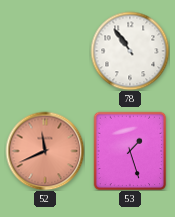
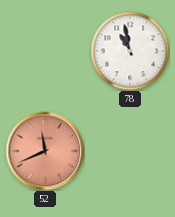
78: 10:54 -> 10:58
53: 1:27 -> none
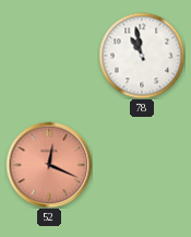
52: 11:41 -> 12:19
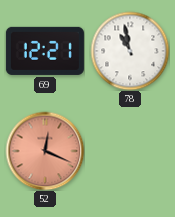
69: none -> 12:21
